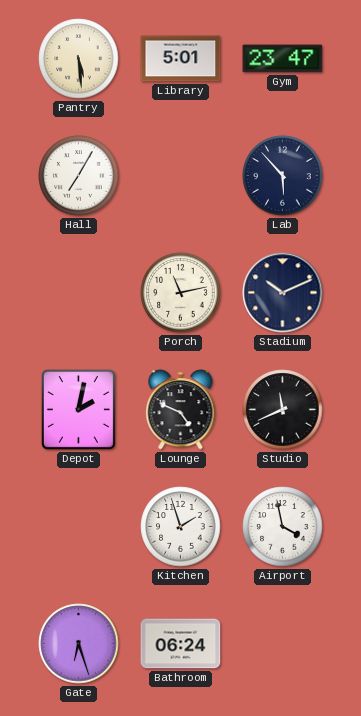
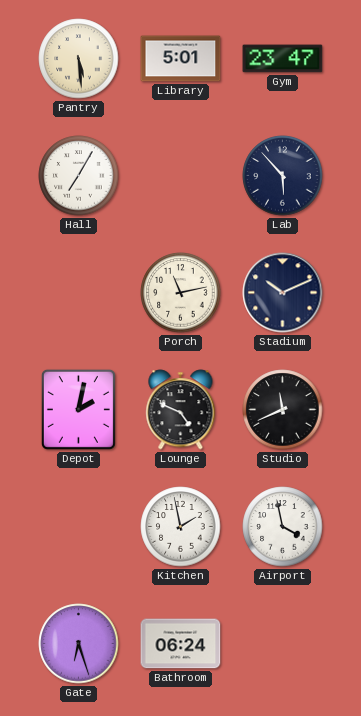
Kitchen: 1:57 -> 1:58
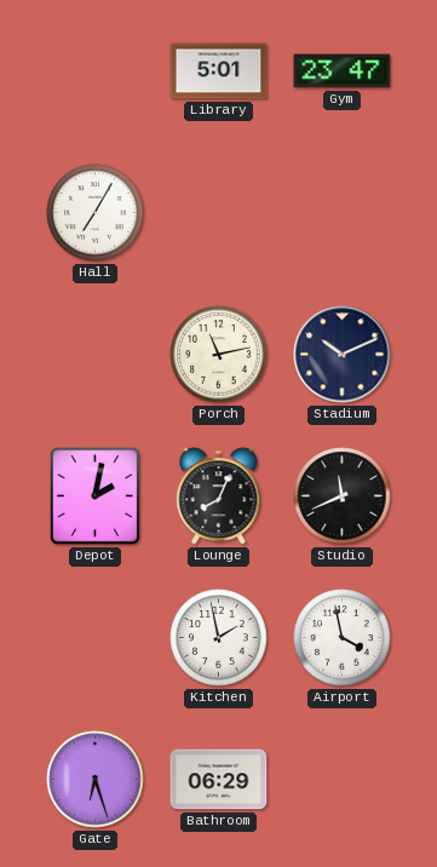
Pantry: 5:29 -> none
Lab: 5:53 -> none
Lounge: 4:49 -> 8:04
Bathroom: 06:24 -> 06:29
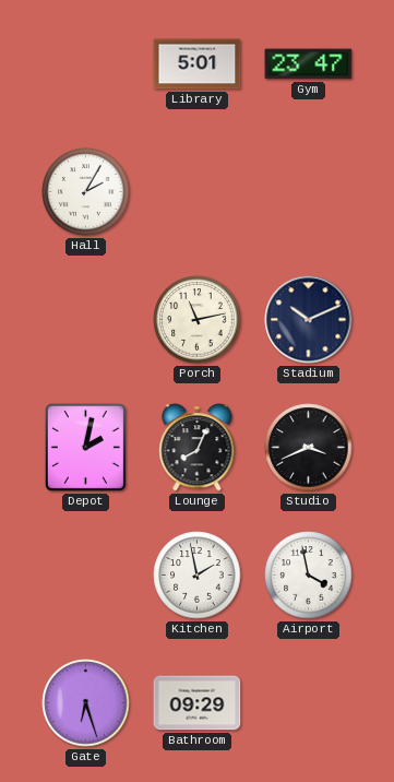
Hall: 7:05 -> 2:05
Studio: 11:41 -> 3:41
Bathroom: 06:29 -> 09:29
